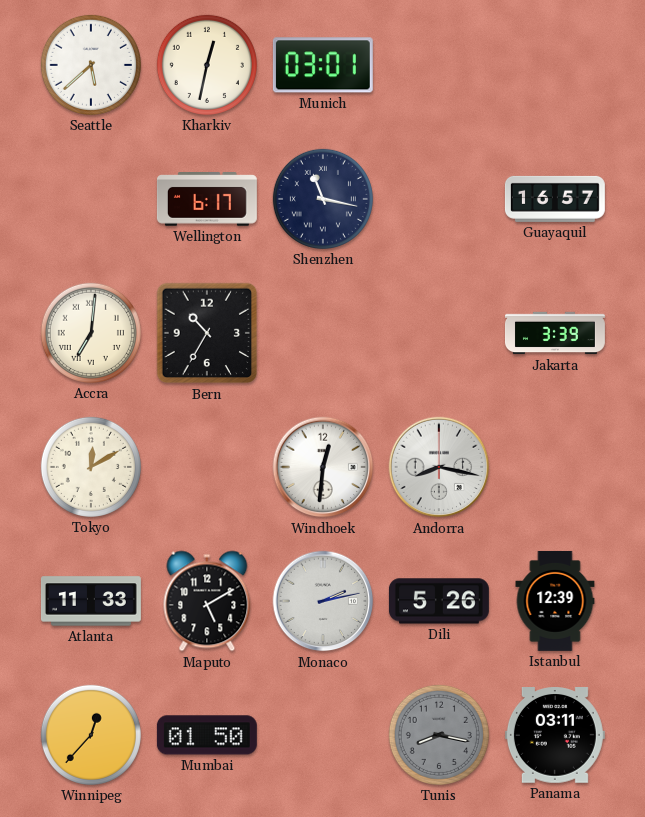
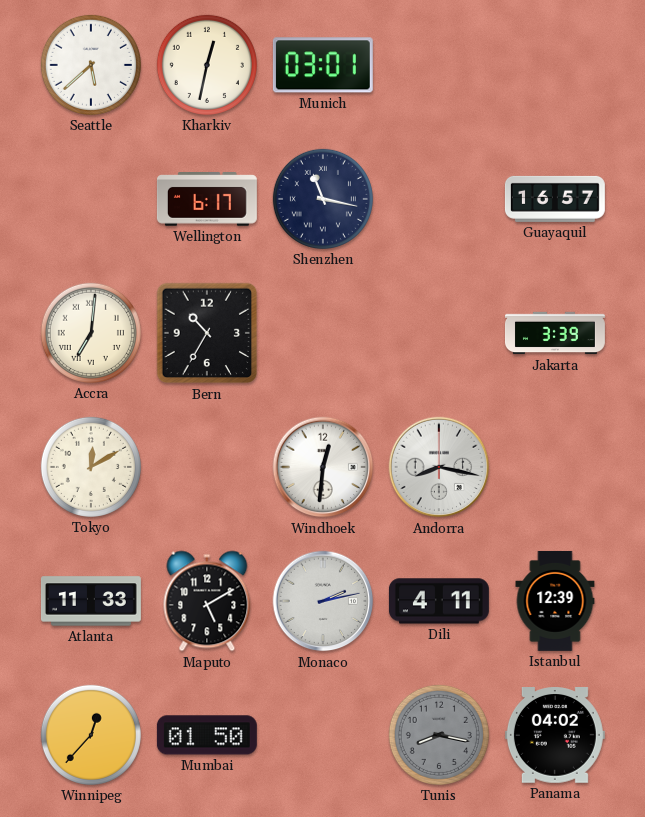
Dili: 5:26 -> 4:11
Panama: 03:11 -> 04:02
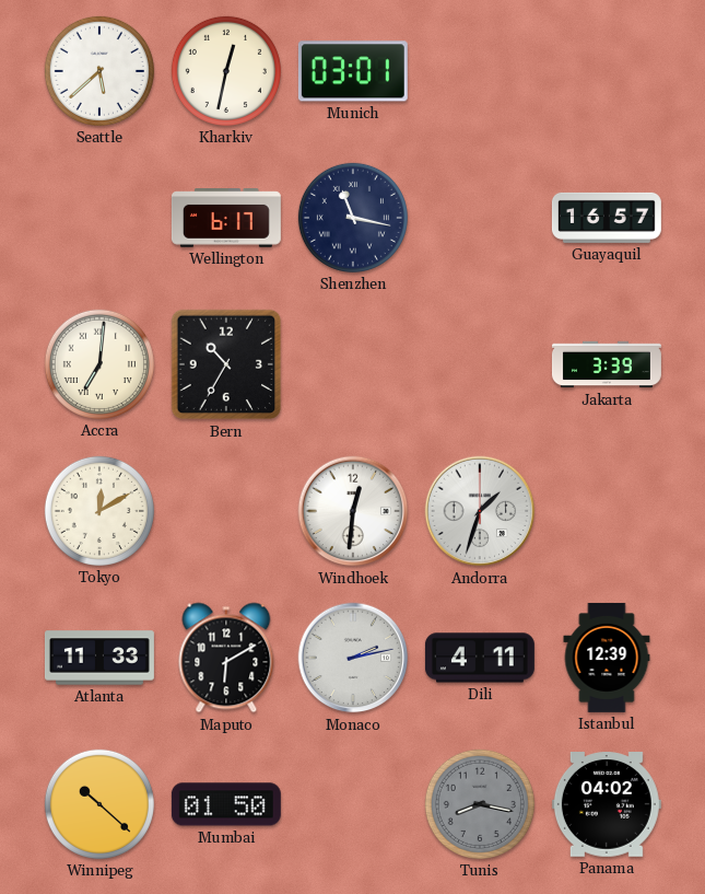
Andorra: 8:17 -> 1:33
Maputo: 5:10 -> 6:10
Winnipeg: 12:37 -> 10:22
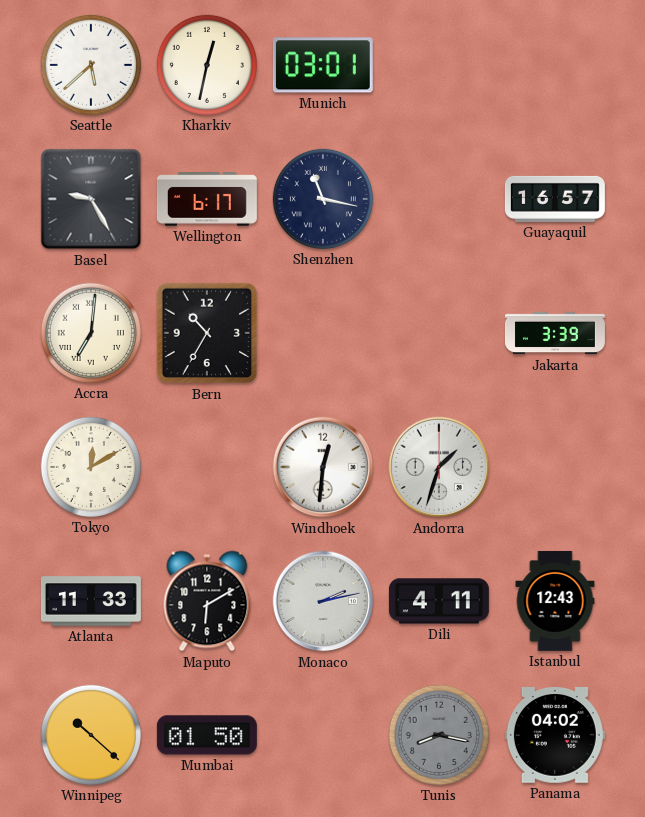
Basel: none -> 9:25
Istanbul: 12:39 -> 12:43
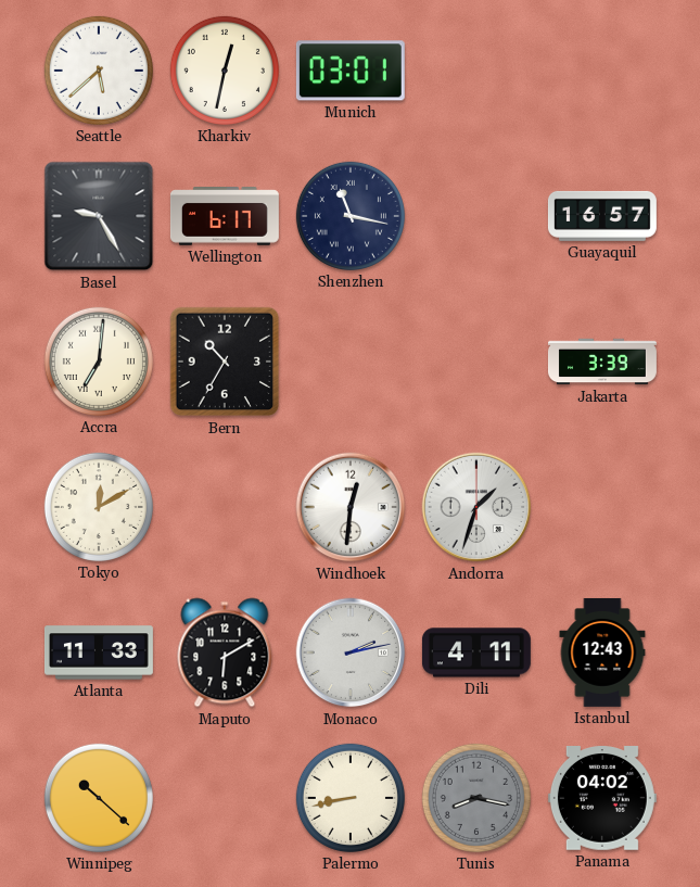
Mumbai: 01:50 -> none
Palermo: none -> 8:43
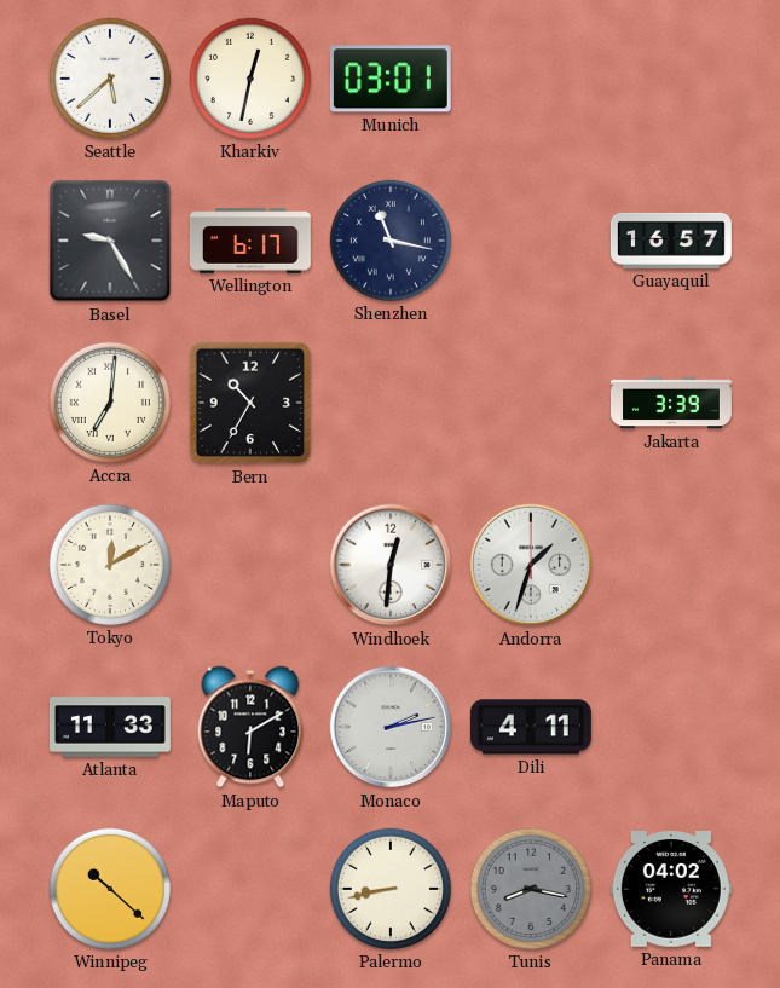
Istanbul: 12:43 -> none
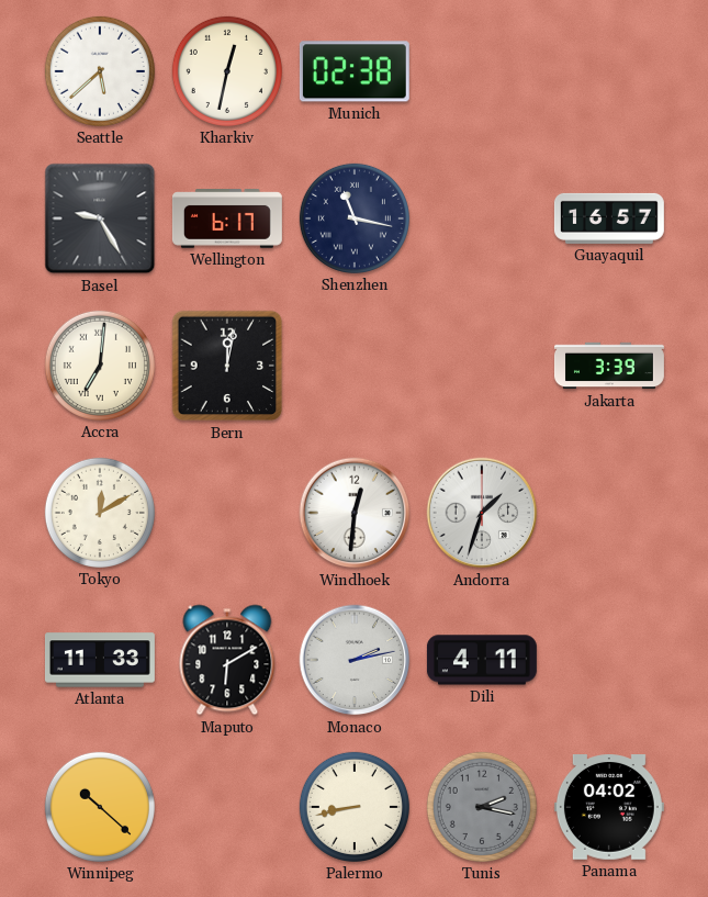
Munich: 03:01 -> 02:38
Bern: 10:35 -> 12:02
Tunis: 8:17 -> 2:17
